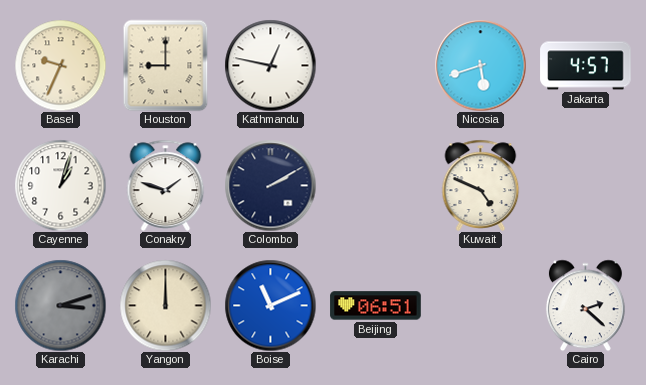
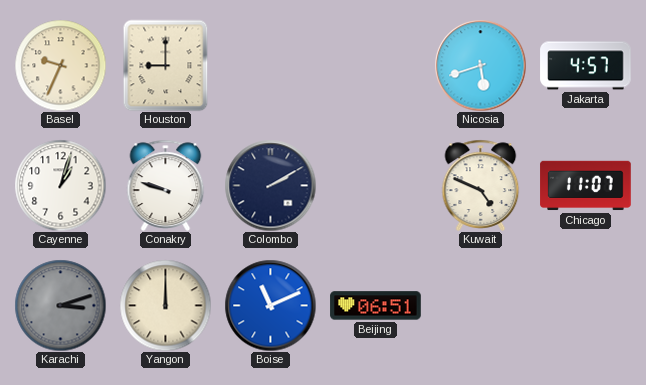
Kathmandu: 12:47 -> none
Conakry: 1:48 -> 9:48
Chicago: none -> 11:07
Cairo: 2:22 -> none
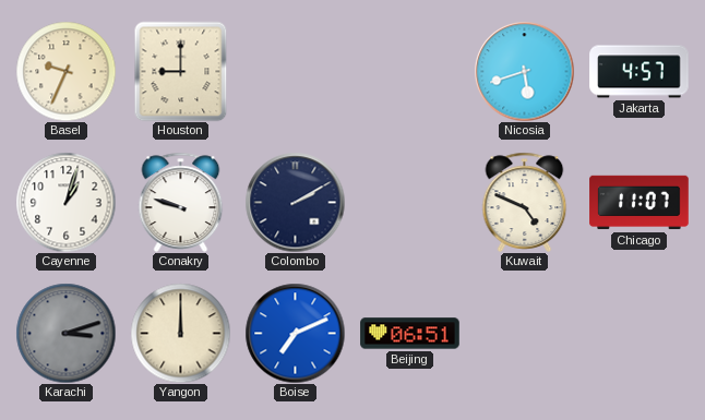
Boise: 11:11 -> 7:11
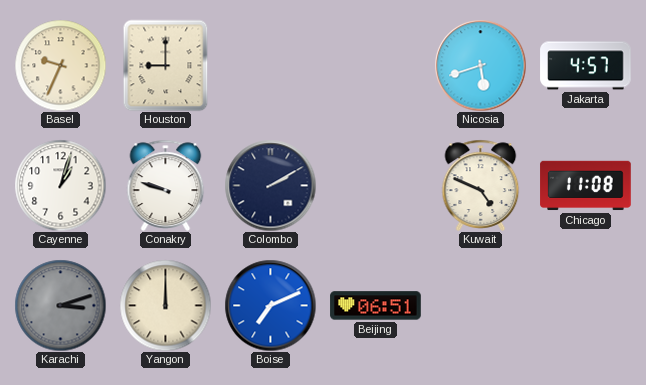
Chicago: 11:07 -> 11:08
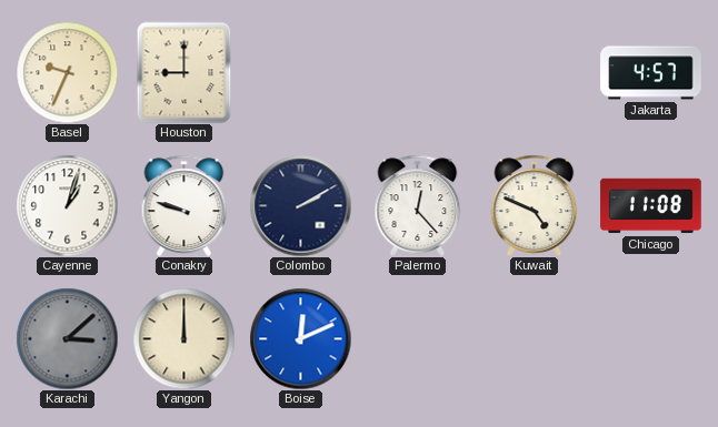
Nicosia: 5:42 -> none
Palermo: none -> 12:23
Karachi: 3:12 -> 3:08
Boise: 7:11 -> 12:11
Beijing: 06:51 -> none
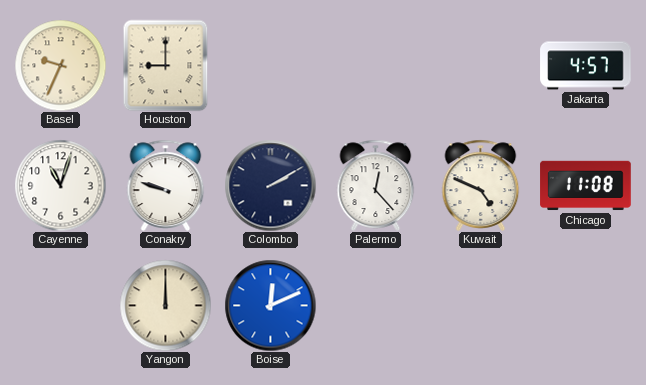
Cayenne: 1:03 -> 11:03
Karachi: 3:08 -> none
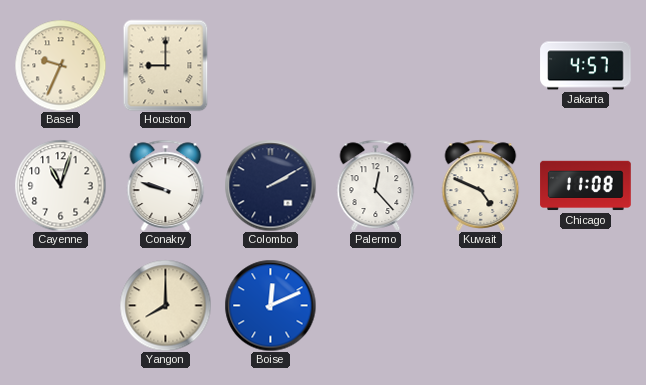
Yangon: 12:00 -> 8:00
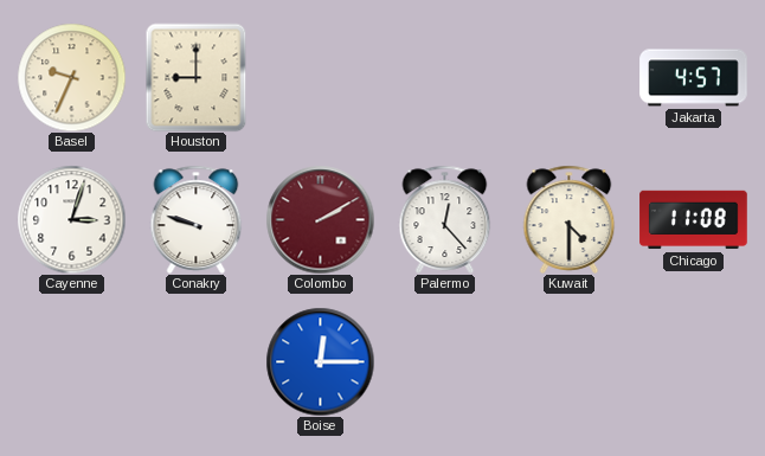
Cayenne: 11:03 -> 3:03
Colombo dial: navy -> burgundy
Kuwait: 4:49 -> 4:30
Yangon: 8:00 -> none
Boise: 12:11 -> 12:15
